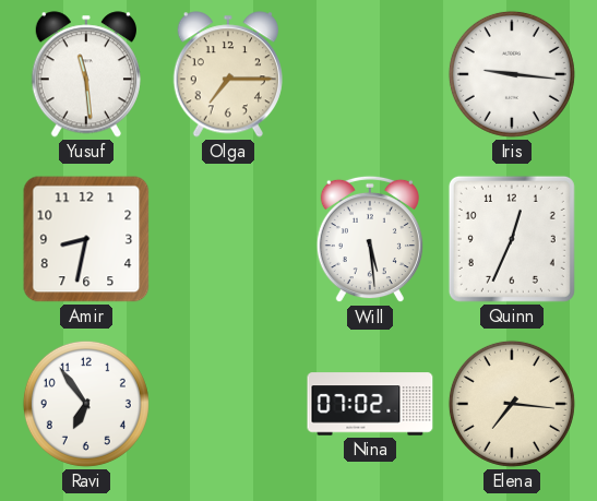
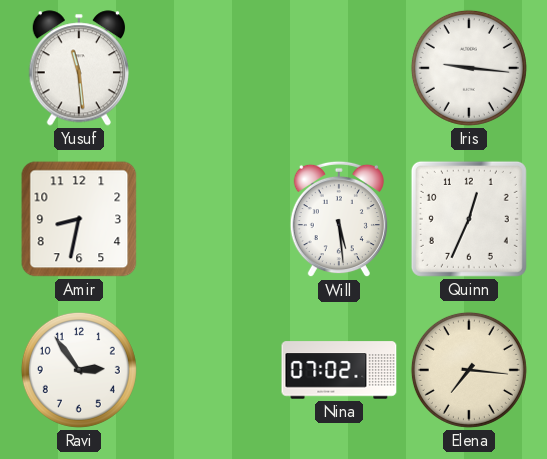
Olga: 7:15 -> none
Ravi: 6:54 -> 2:54
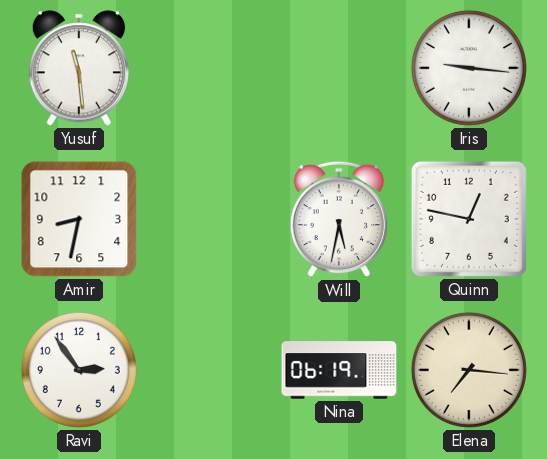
Will: 5:29 -> 5:32
Quinn: 12:34 -> 12:47
Nina: 07:02 -> 06:19
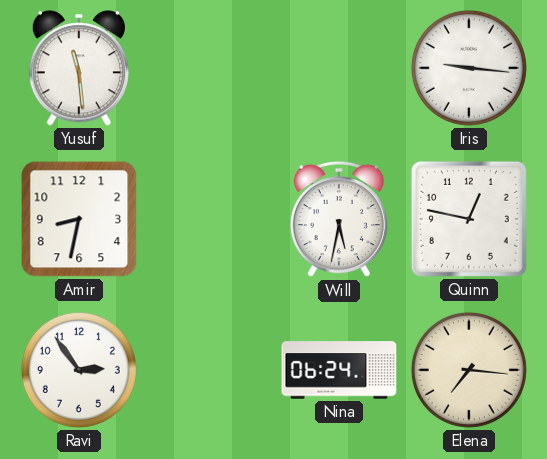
Nina: 06:19 -> 06:24
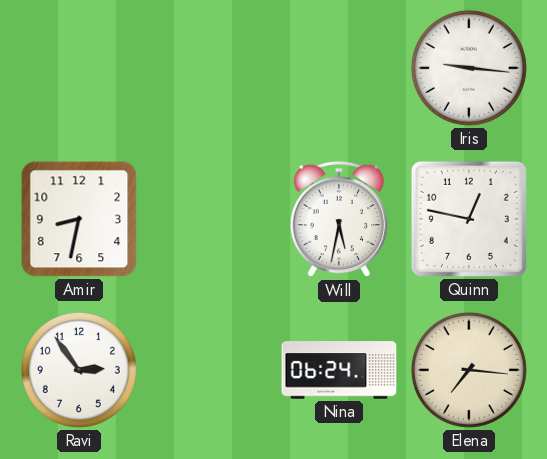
Yusuf: 11:29 -> none
